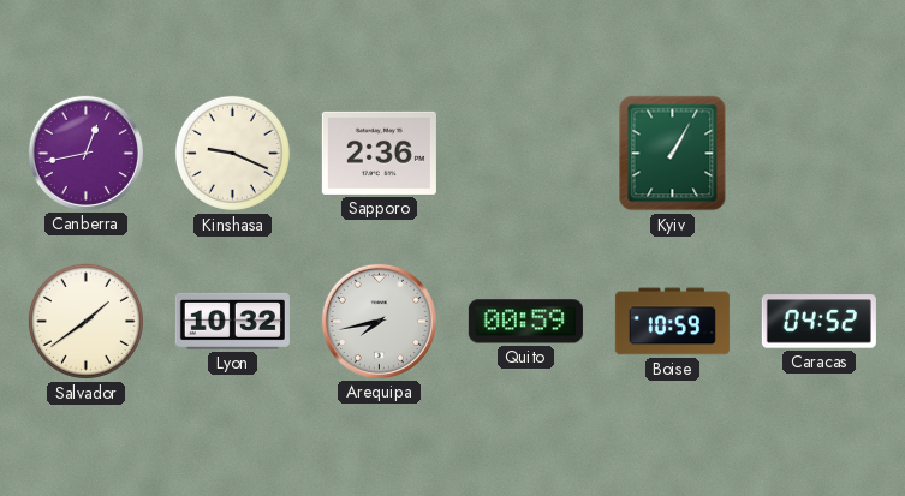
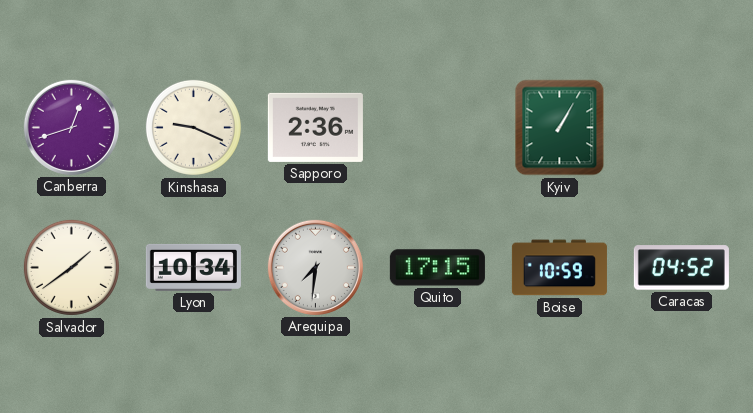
Canberra: 12:43 -> 12:42
Lyon: 10:32 -> 10:34
Arequipa: 7:43 -> 7:31
Quito: 00:59 -> 17:15
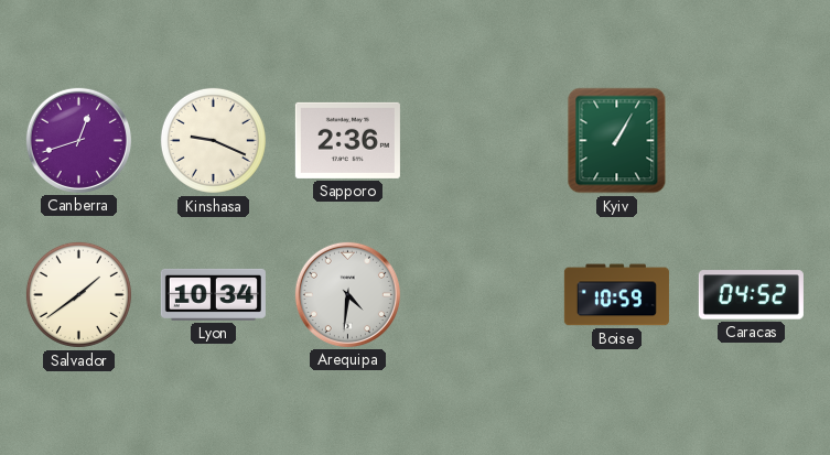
Arequipa: 7:31 -> 4:31
Quito: 17:15 -> none
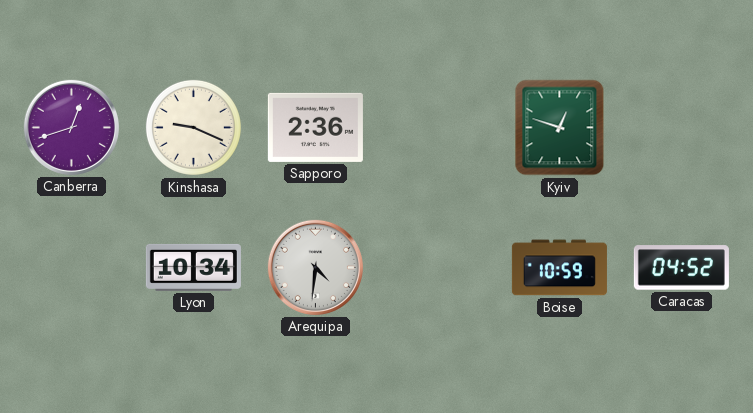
Kyiv: 1:05 -> 12:48
Salvador: 1:39 -> none
